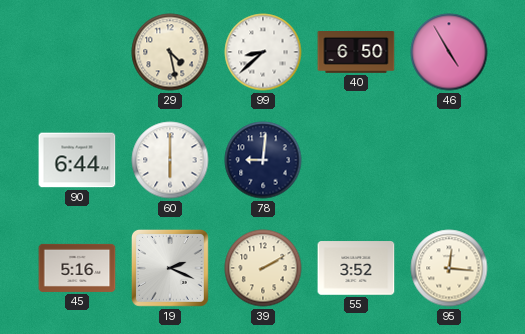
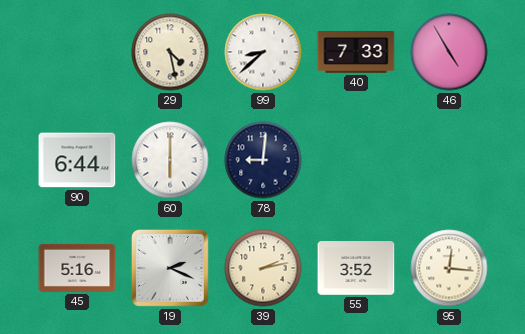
40: 6:50 -> 7:33
39: 2:10 -> 2:13
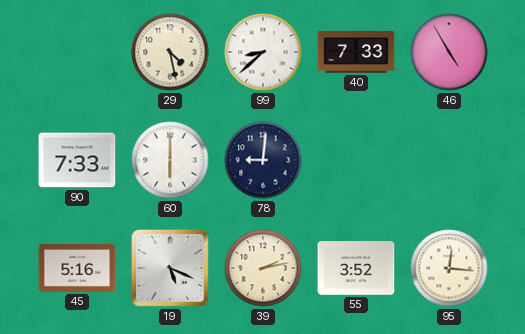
90: 6:44 -> 7:33
19: 2:19 -> 5:19
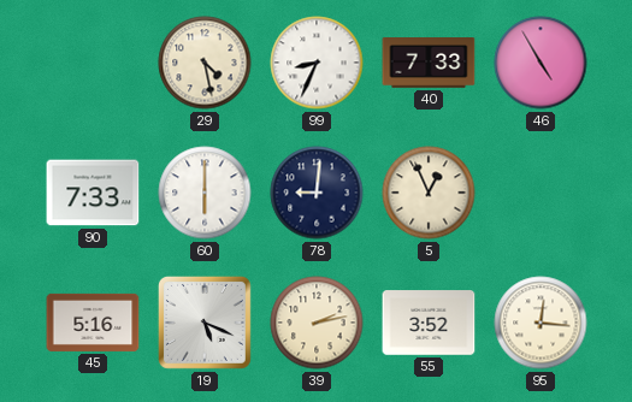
99: 8:38 -> 8:34
5: none -> 12:56
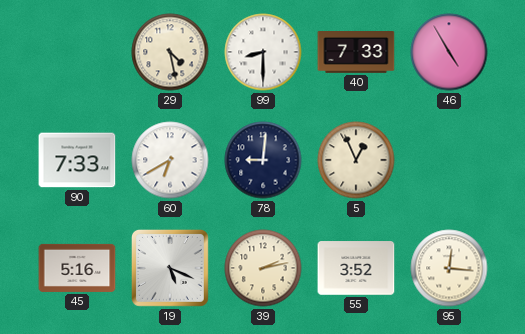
99: 8:34 -> 8:30
60: 6:00 -> 6:40
